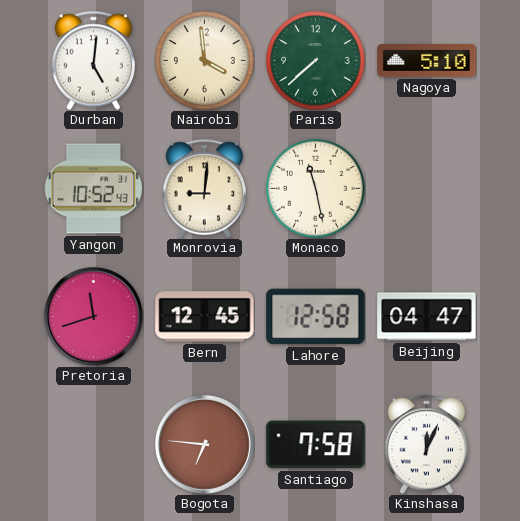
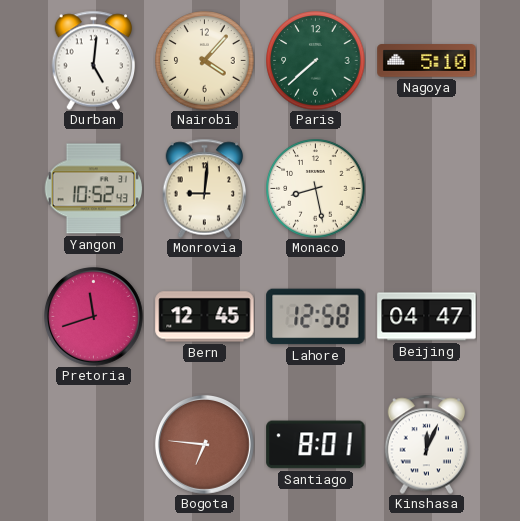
Nairobi: 3:59 -> 4:07
Monaco: 11:28 -> 8:28
Santiago: 7:58 -> 8:01
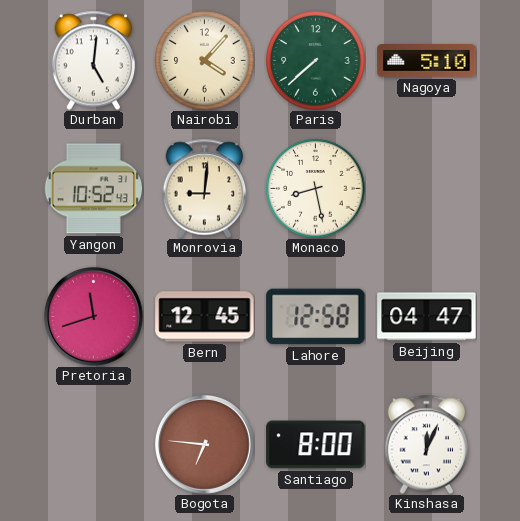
Santiago: 8:01 -> 8:00
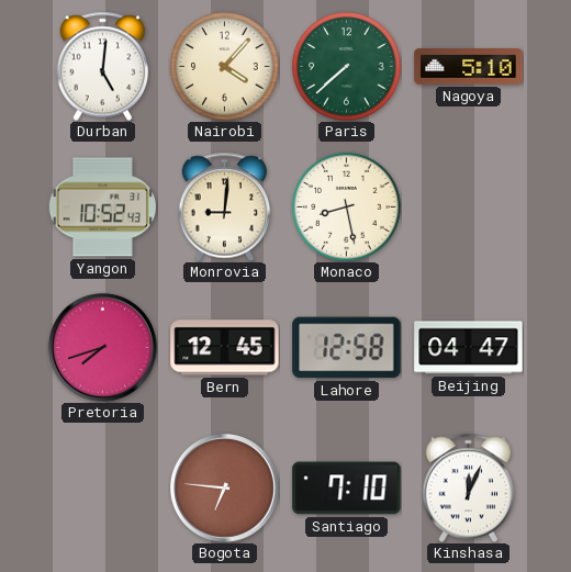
Pretoria: 11:42 -> 7:42
Santiago: 8:00 -> 7:10
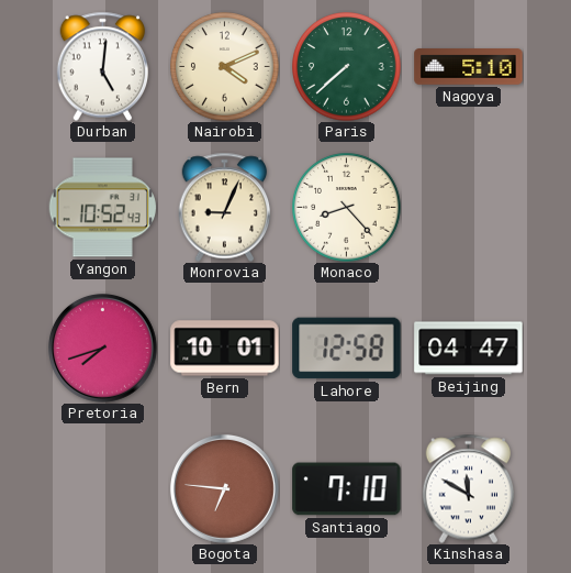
Nairobi: 4:07 -> 4:11
Monrovia: 9:01 -> 9:04
Monaco: 8:28 -> 8:23
Bern: 12:45 -> 10:01
Kinshasa: 12:04 -> 11:50
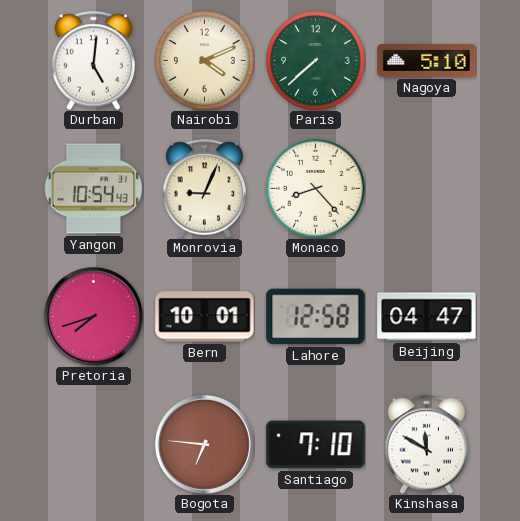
Yangon: 10:52 -> 10:54
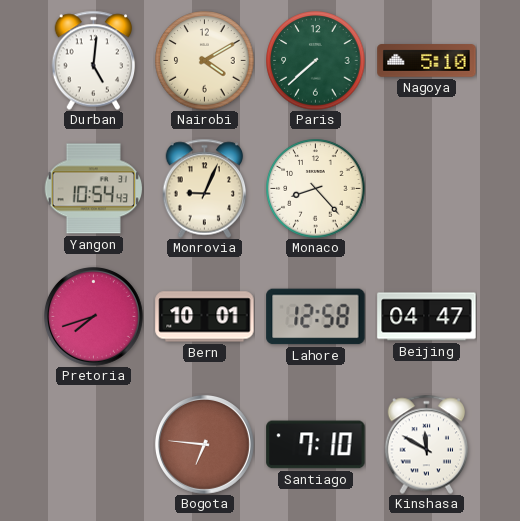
Nairobi: 4:11 -> 4:10
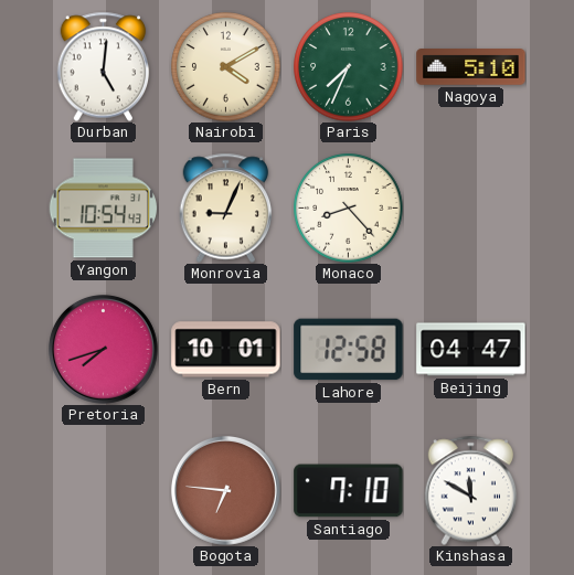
Paris: 7:38 -> 7:34
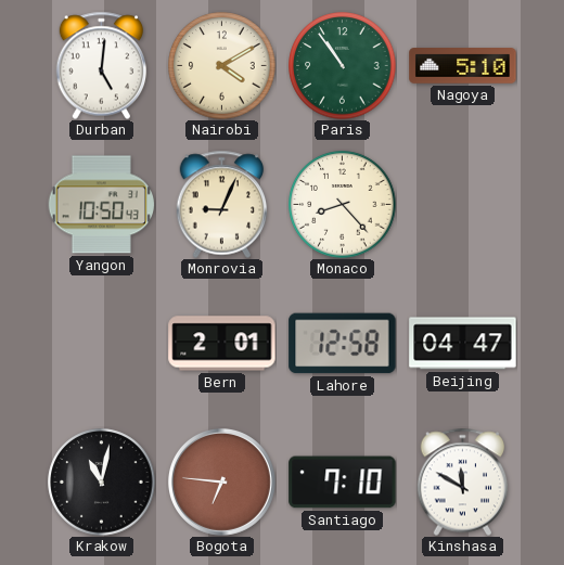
Paris: 7:34 -> 10:54
Yangon: 10:54 -> 10:50
Pretoria: 7:42 -> none
Bern: 10:01 -> 2:01
Krakow: none -> 11:02
